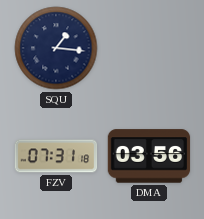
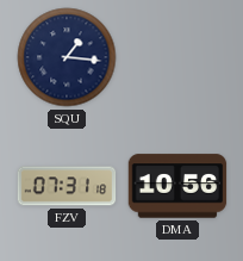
DMA: 03:56 -> 10:56
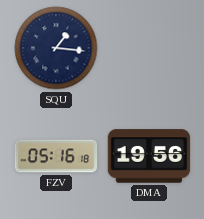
FZV: 07:31 -> 05:16
DMA: 10:56 -> 19:56
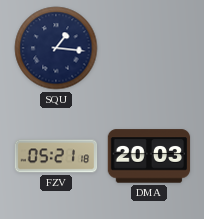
FZV: 05:16 -> 05:21
DMA: 19:56 -> 20:03
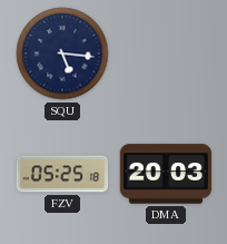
SQU: 1:16 -> 5:16
FZV: 05:21 -> 05:25
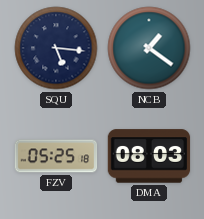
NCB: none -> 1:21
DMA: 20:03 -> 08:03
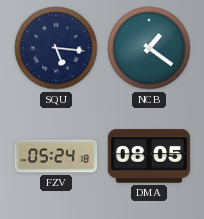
FZV: 05:25 -> 05:24
DMA: 08:03 -> 08:05
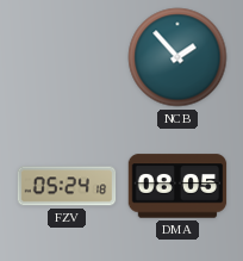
SQU: 5:16 -> none
NCB: 1:21 -> 1:53
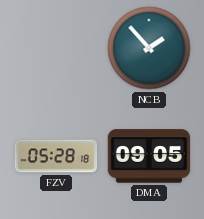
FZV: 05:24 -> 05:28
DMA: 08:05 -> 09:05
